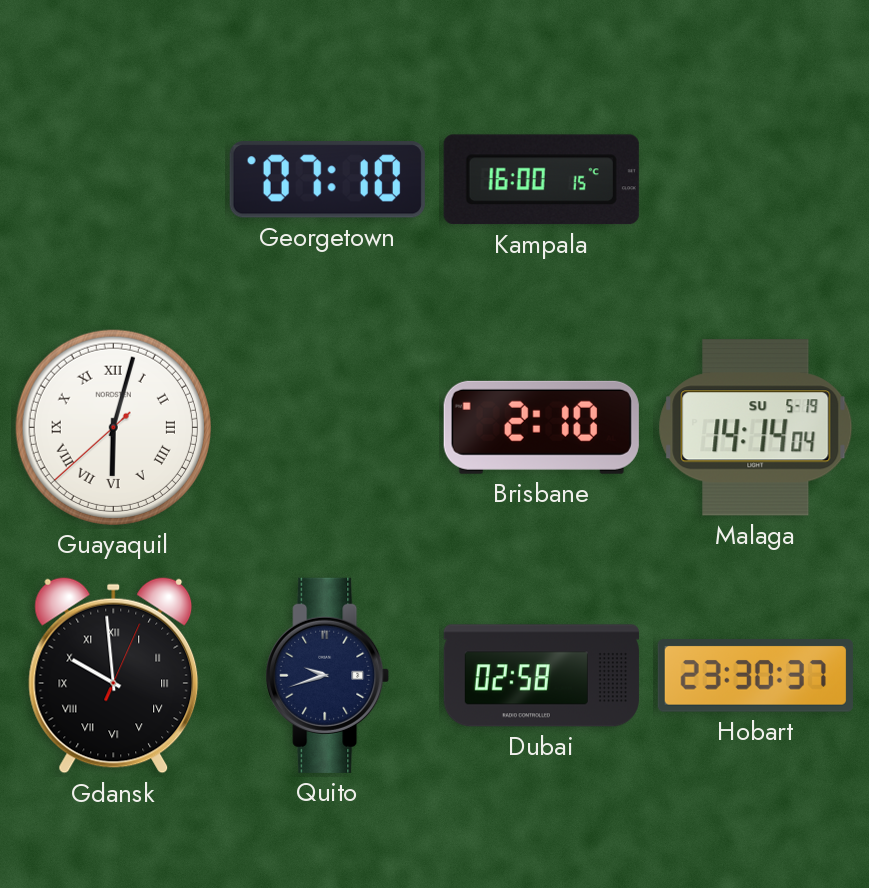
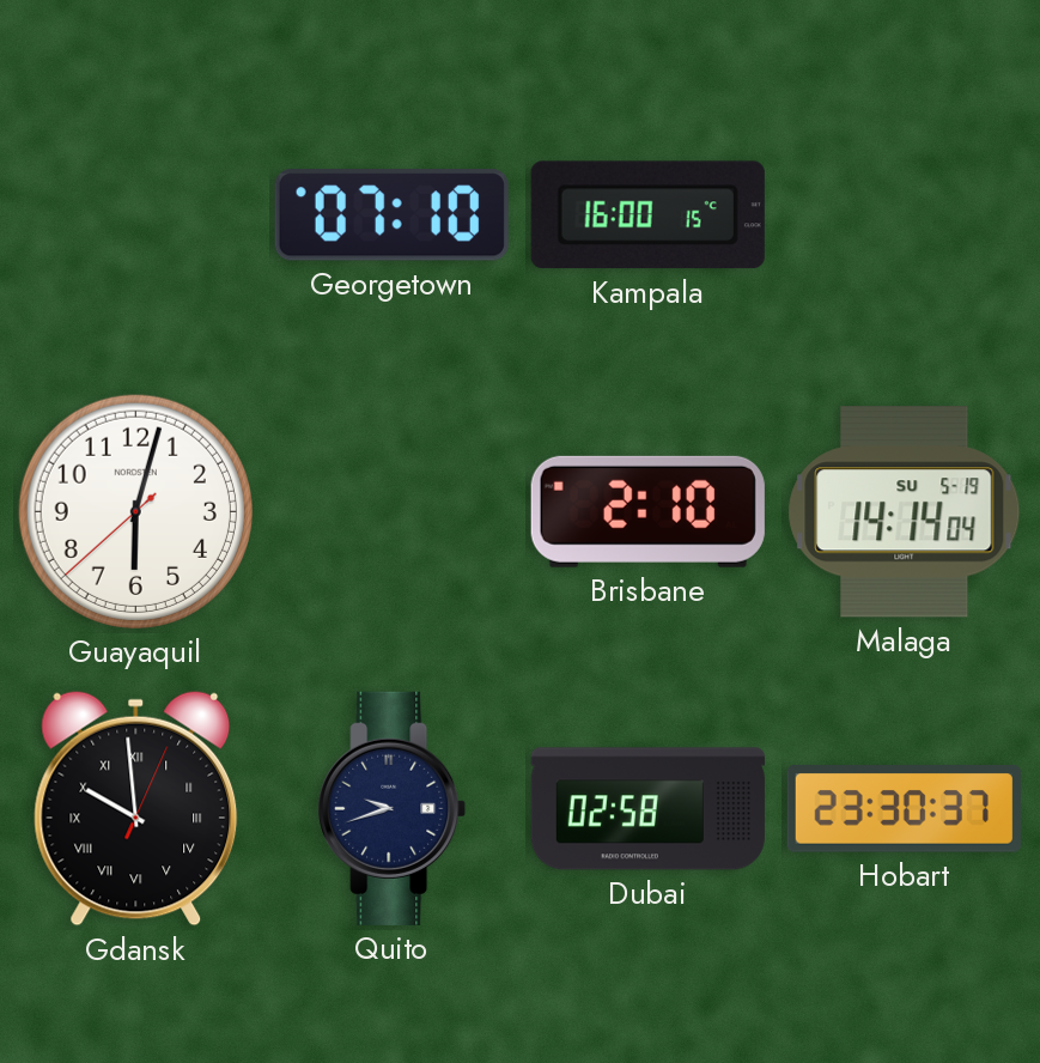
Guayaquil numerals: Roman -> Arabic
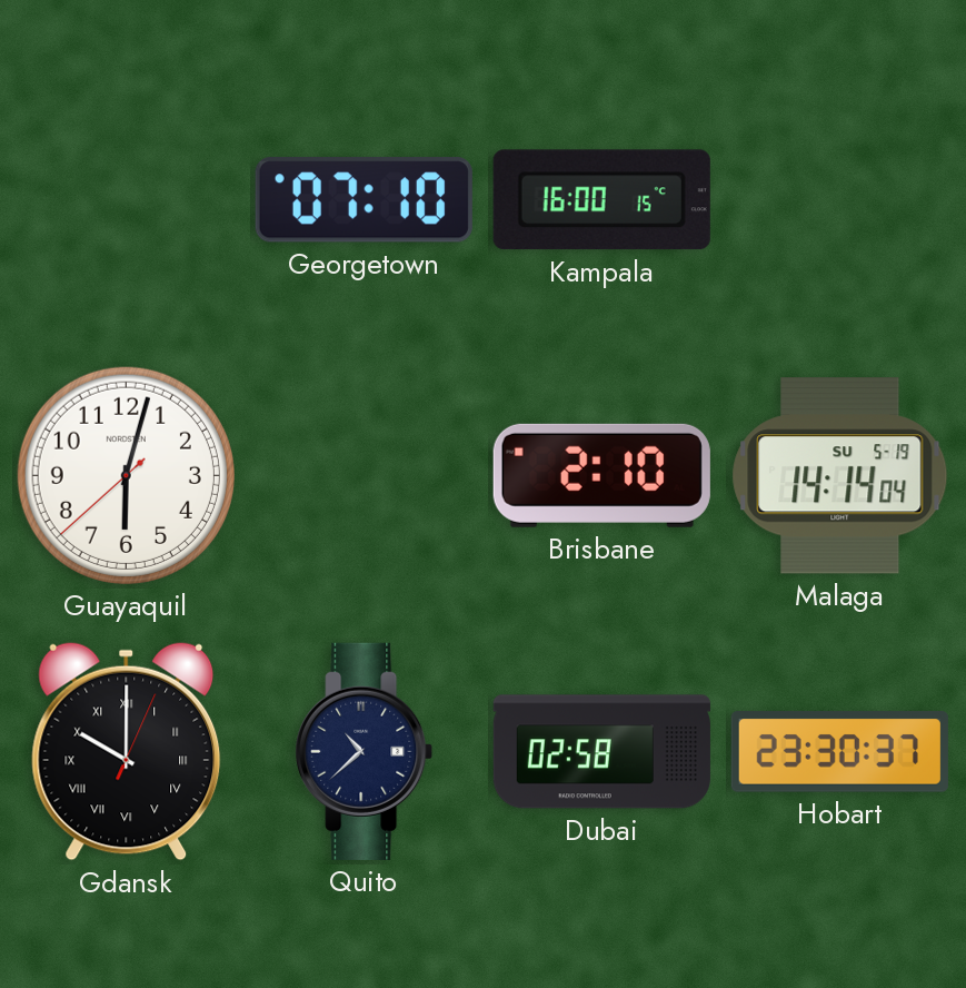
Gdansk: 9:59 -> 10:00
Quito: 9:42 -> 10:38
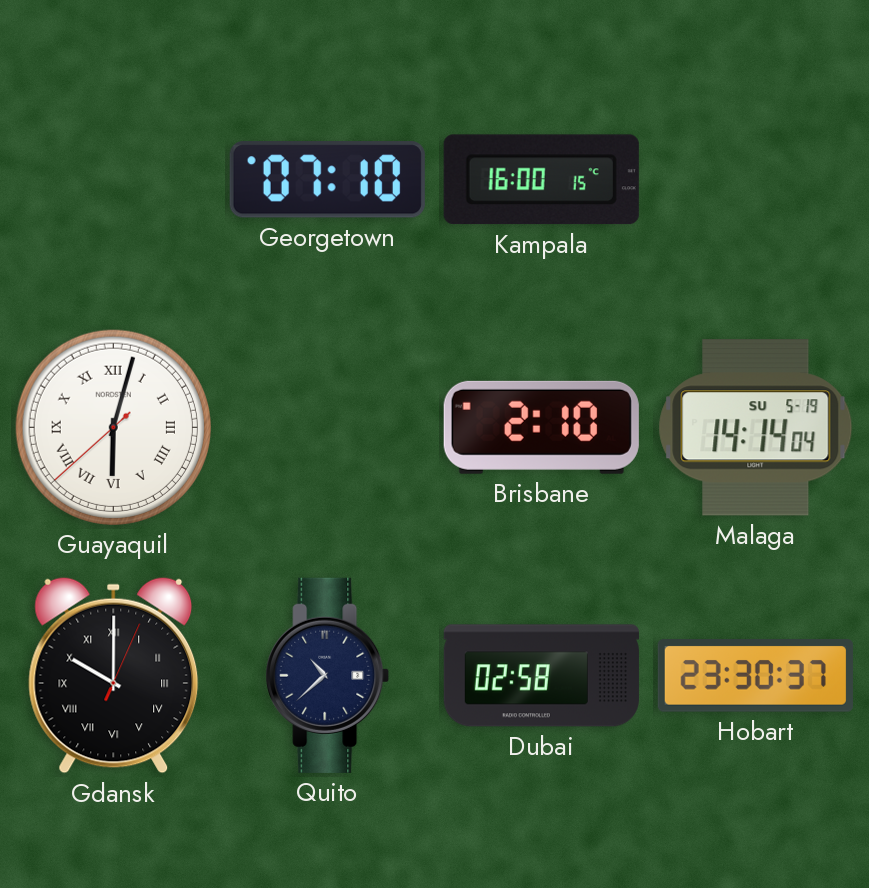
Guayaquil numerals: Arabic -> Roman
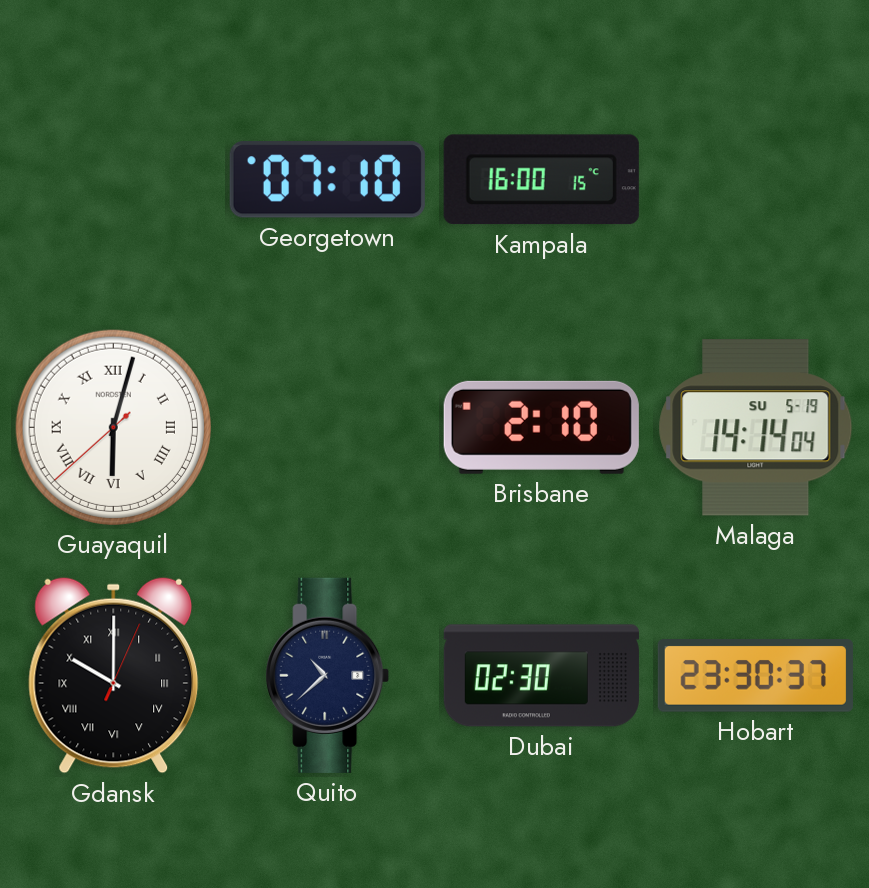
Dubai: 02:58 -> 02:30
